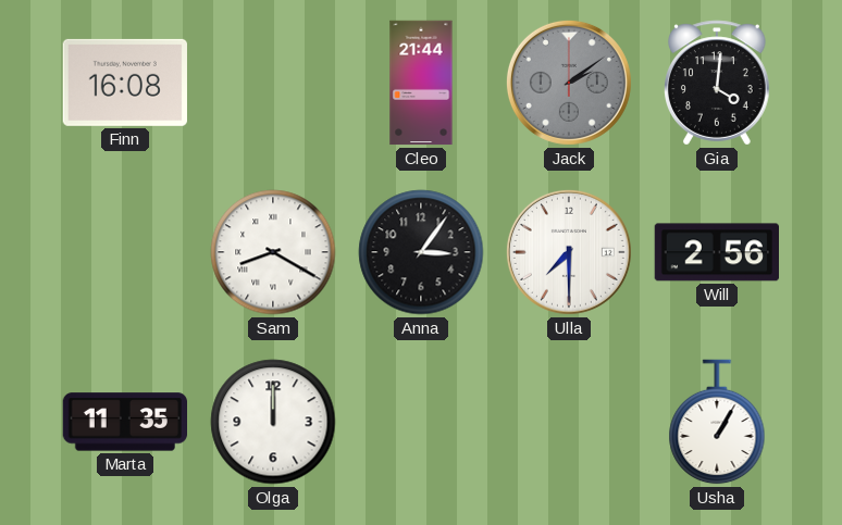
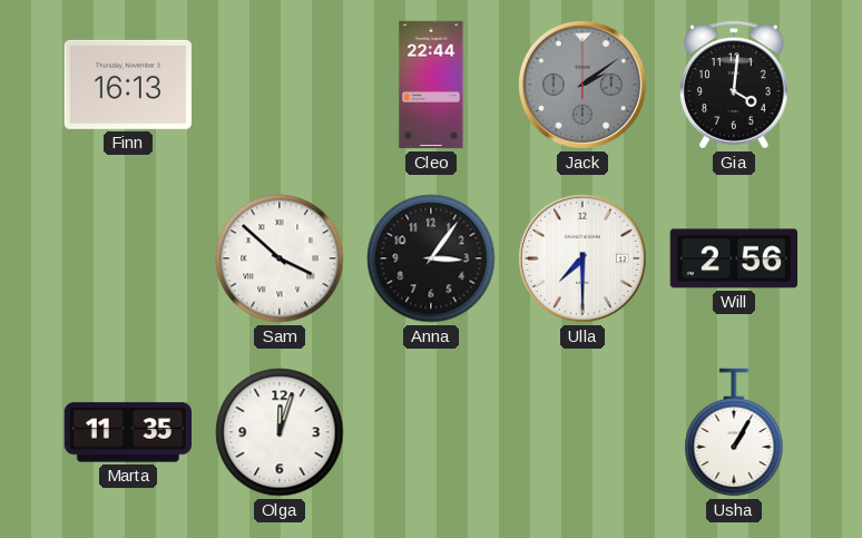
Finn: 16:08 -> 16:13
Cleo: 21:44 -> 22:44
Sam: 8:20 -> 3:52
Olga: 12:00 -> 12:03
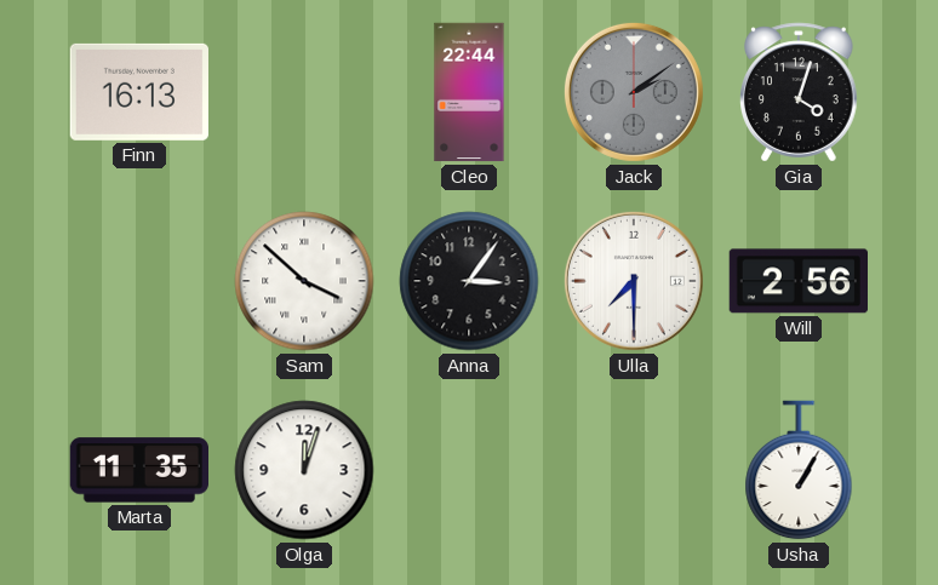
Gia: 4:01 -> 4:03
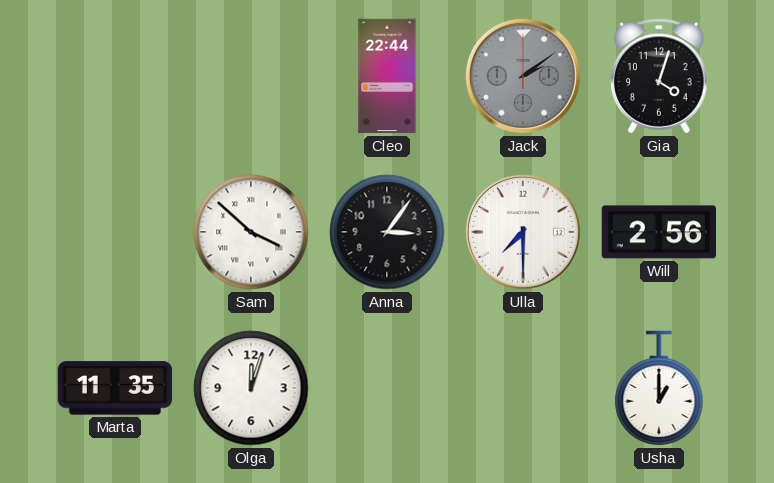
Finn: 16:13 -> none
Usha: 1:05 -> 1:00
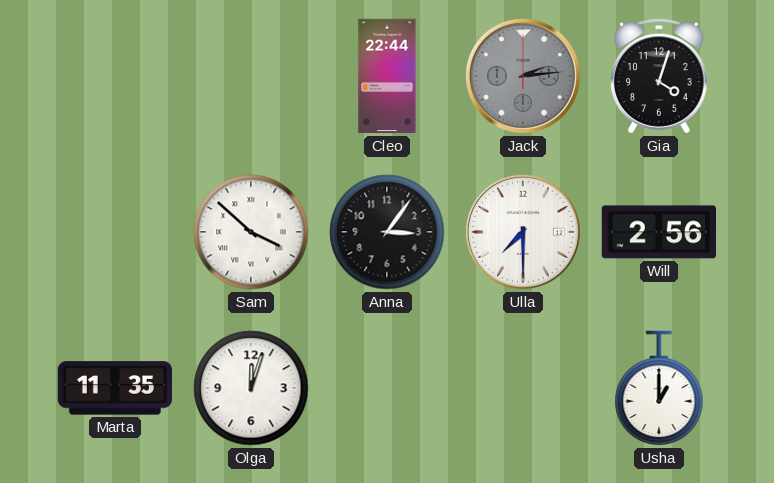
Jack: 2:09 -> 2:14
